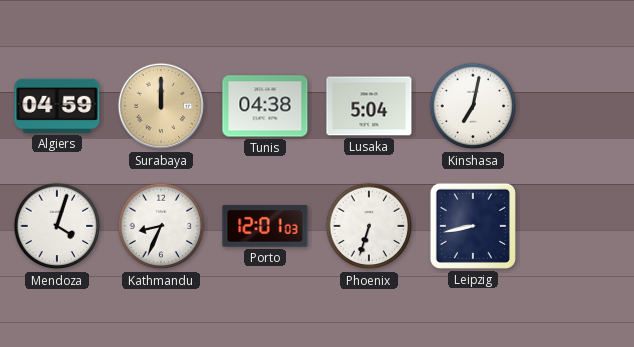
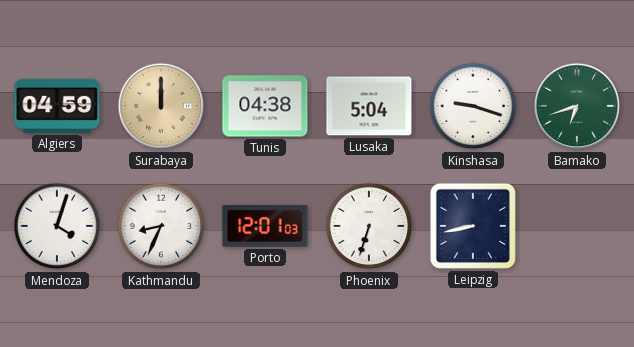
Kinshasa: 7:02 -> 9:18
Bamako: none -> 6:42
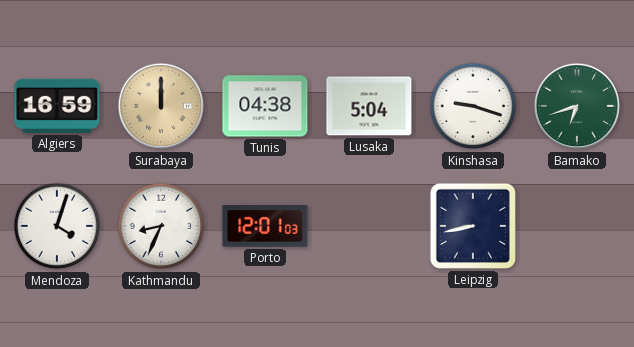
Algiers: 04:59 -> 16:59
Phoenix: 6:33 -> none
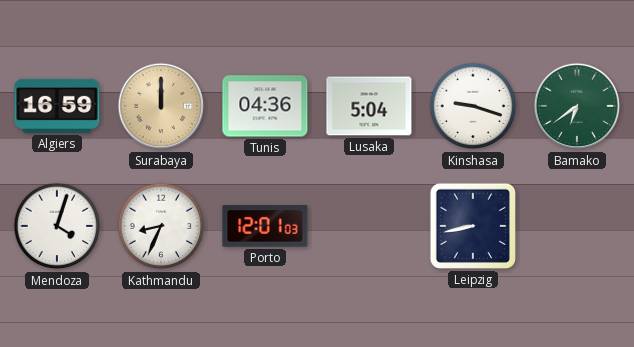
Tunis: 04:38 -> 04:36
Bamako: 6:42 -> 6:39
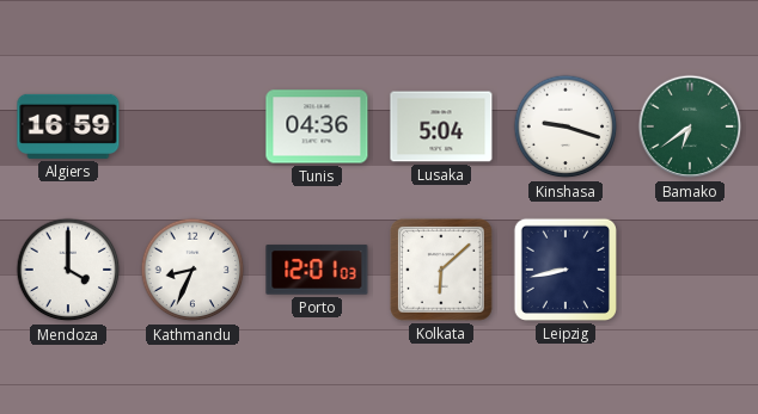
Surabaya: 12:00 -> none
Mendoza: 4:03 -> 4:00
Kolkata: none -> 6:08
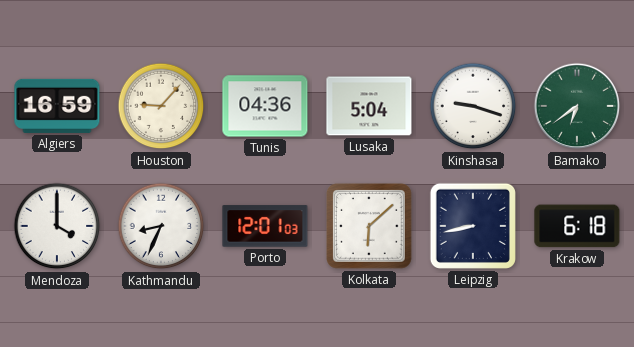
Houston: none -> 9:07
Krakow: none -> 6:18
